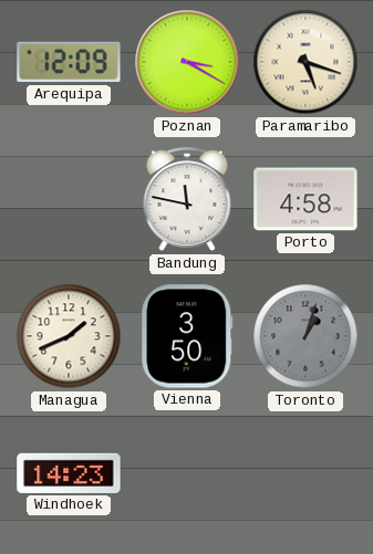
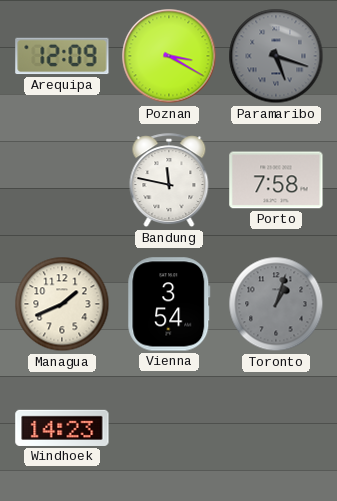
Paramaribo dial: cream -> grey
Porto: 4:58 -> 7:58
Vienna: 3:50 -> 3:54
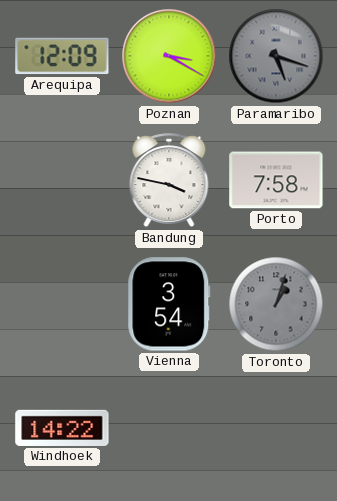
Bandung: 11:47 -> 3:47
Managua: 1:41 -> none
Windhoek: 14:23 -> 14:22
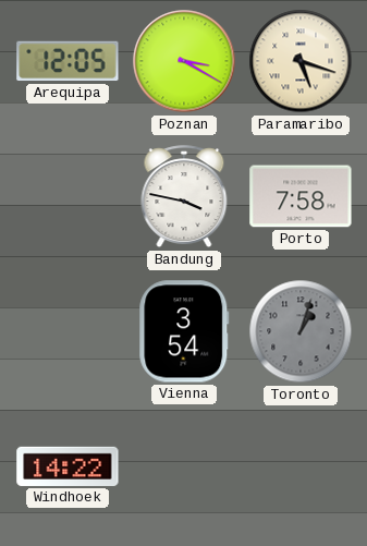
Arequipa: 12:09 -> 12:05
Paramaribo dial: grey -> cream
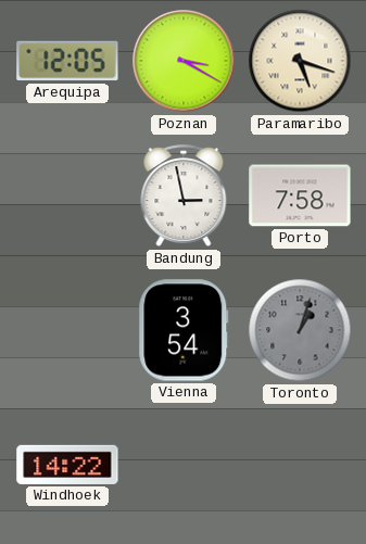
Bandung: 3:47 -> 2:58
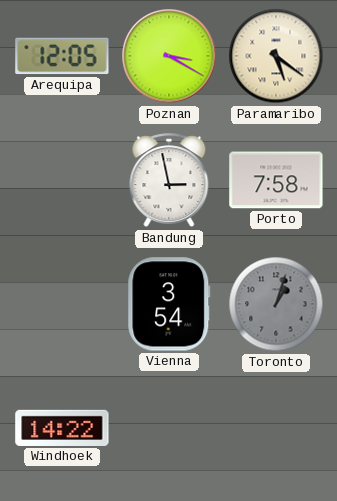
Paramaribo: 5:18 -> 5:21
